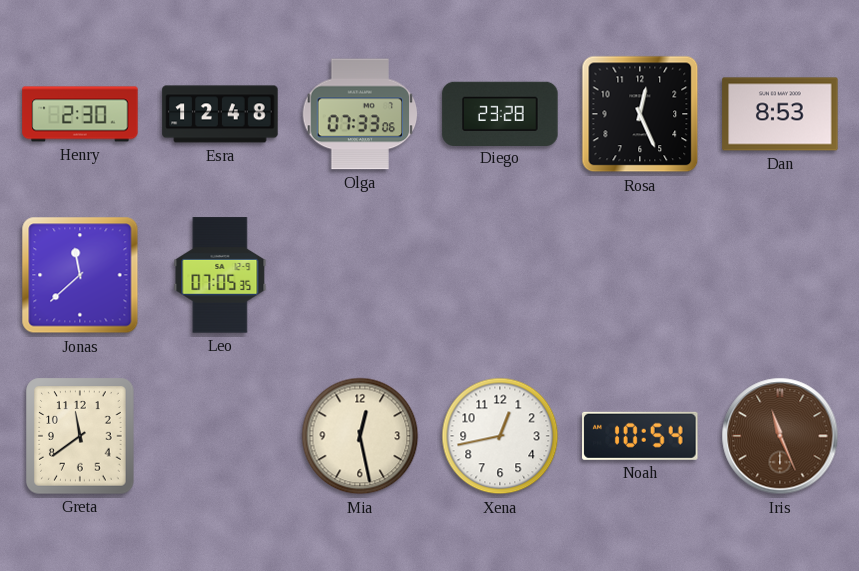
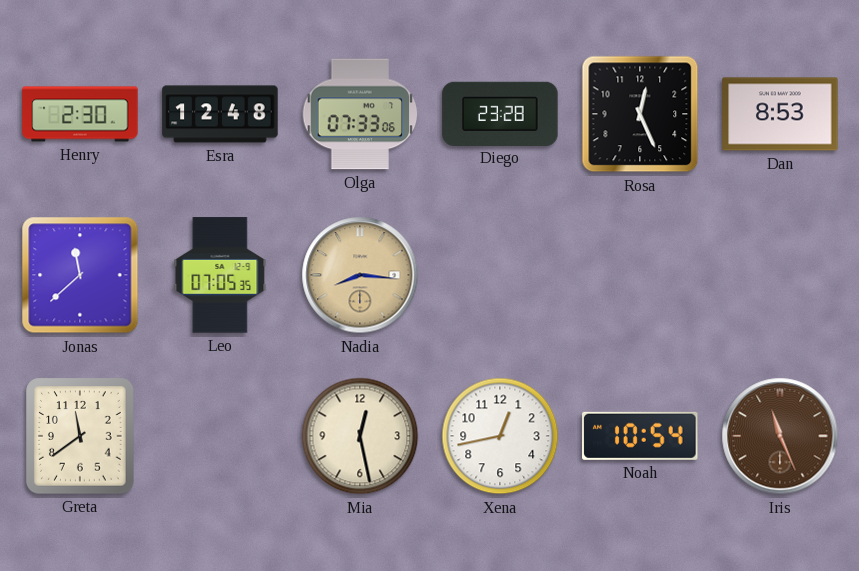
Nadia: none -> 8:16
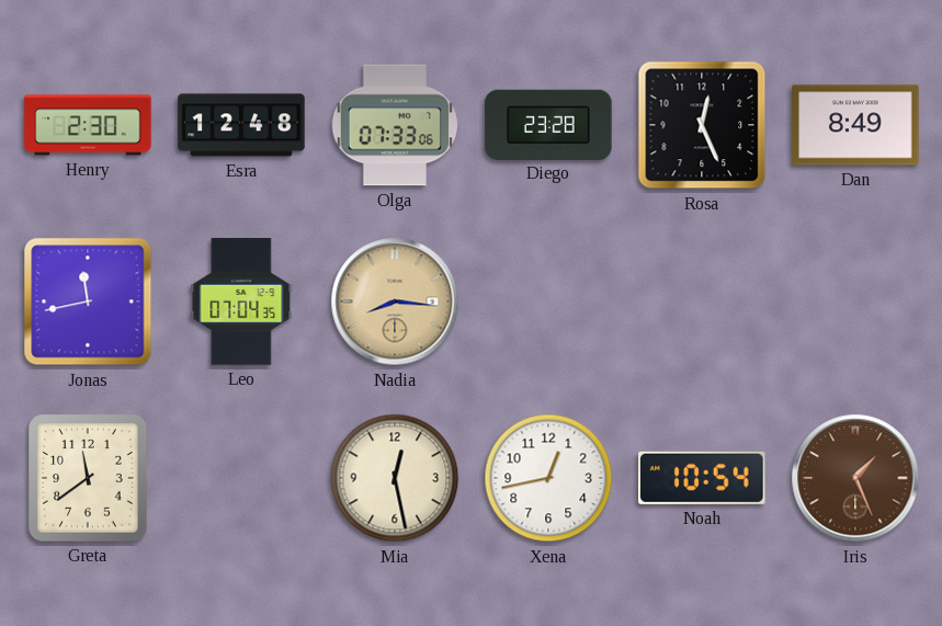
Dan: 8:53 -> 8:49
Jonas: 11:38 -> 11:43
Leo: 07:05 -> 07:04
Iris: 11:26 -> 1:26
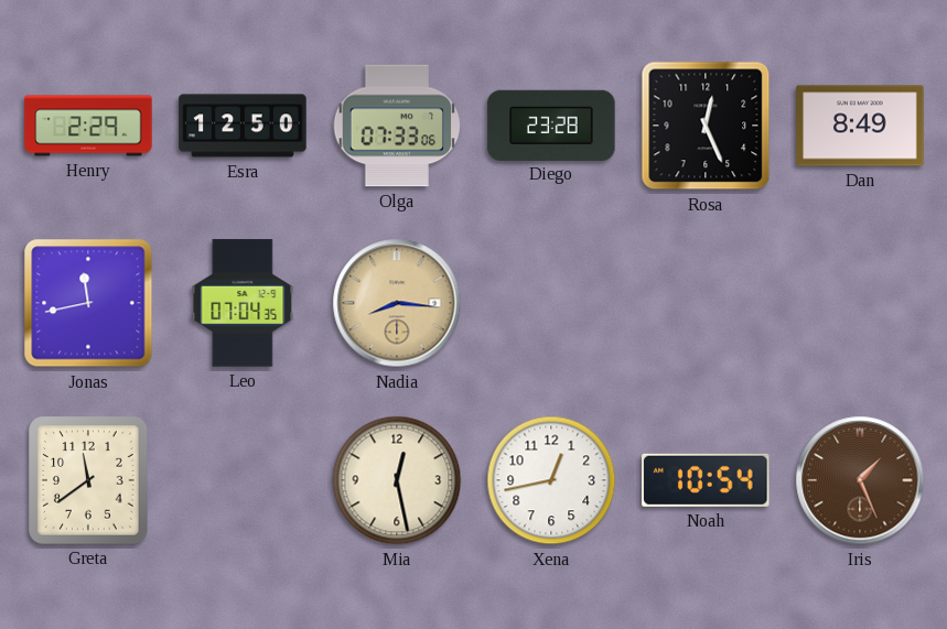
Henry: 2:30 -> 2:29
Esra: 12:48 -> 12:50
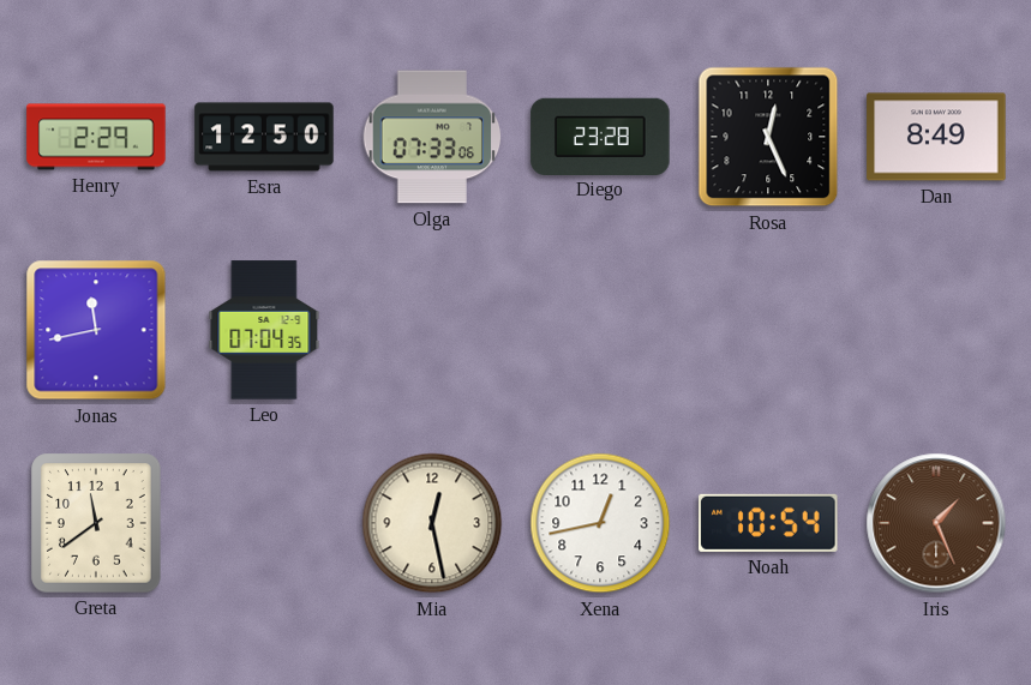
Nadia: 8:16 -> none
